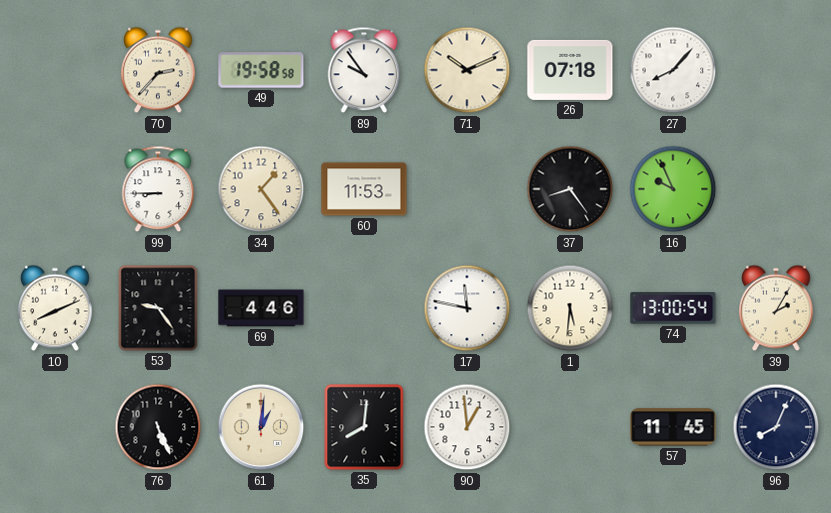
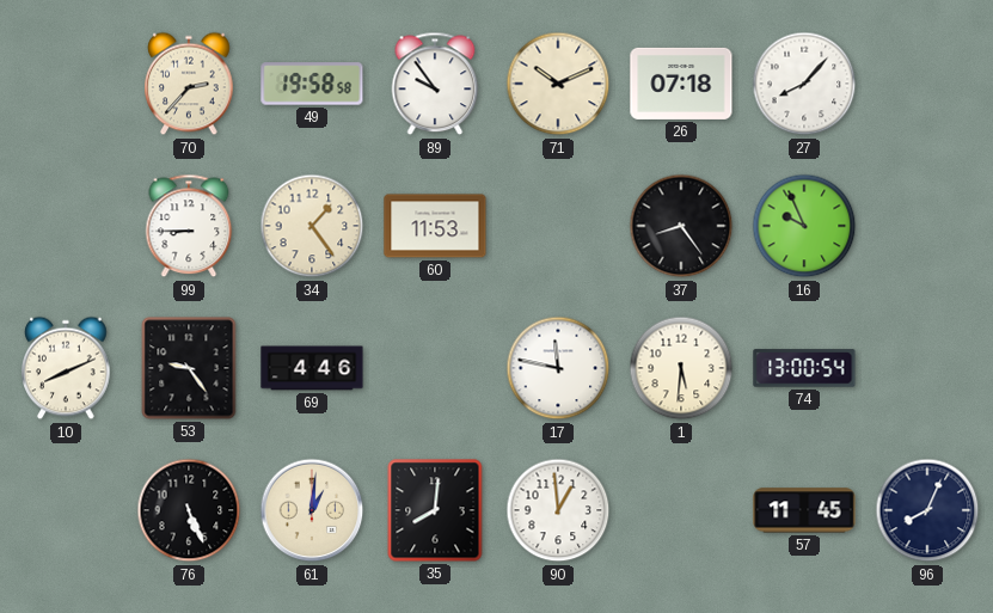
39: 2:05 -> none
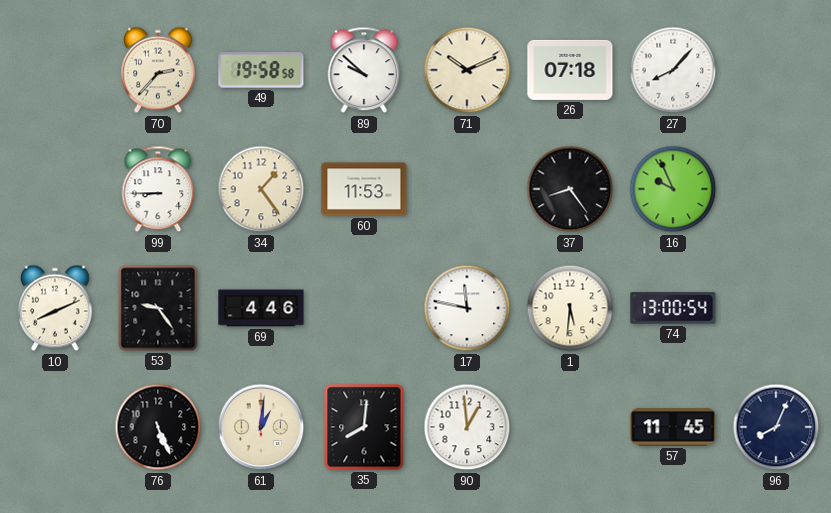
89: 9:54 -> 9:52
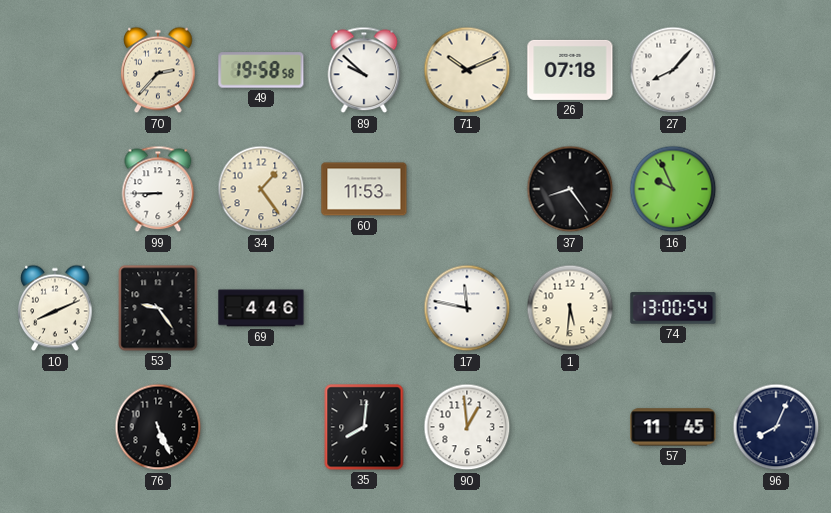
61: 1:01 -> none
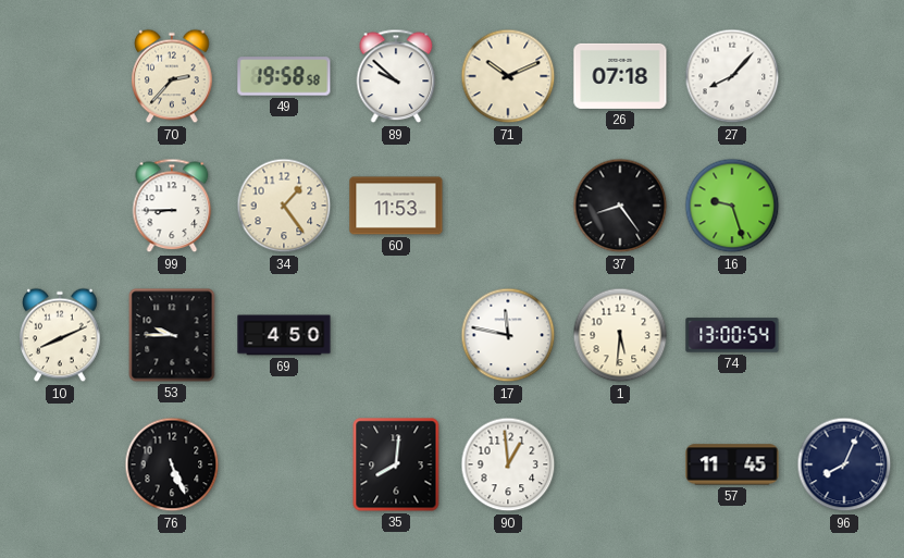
16: 9:56 -> 9:27
53: 9:24 -> 9:45
69: 4:46 -> 4:50
